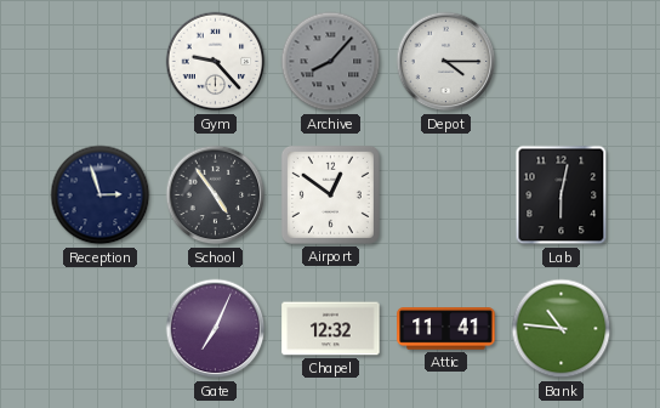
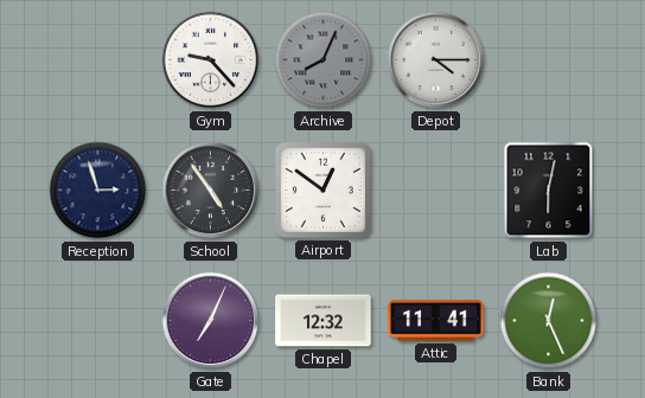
Archive: 8:07 -> 8:04
Bank: 10:46 -> 12:26
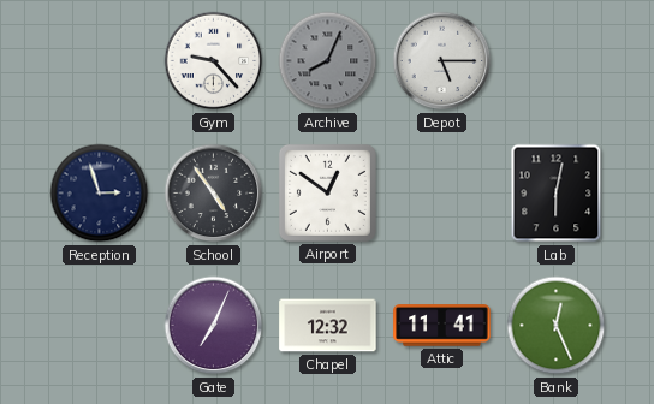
Depot: 4:15 -> 5:15
